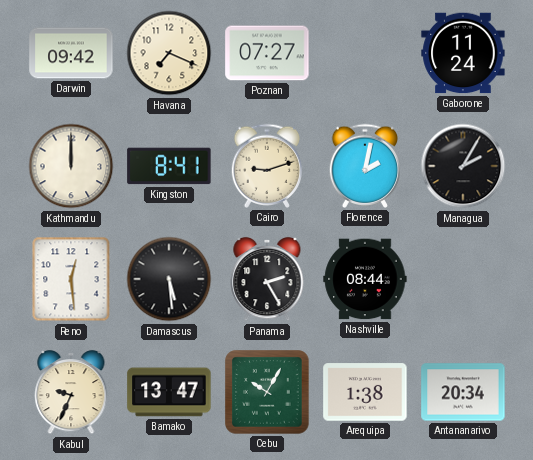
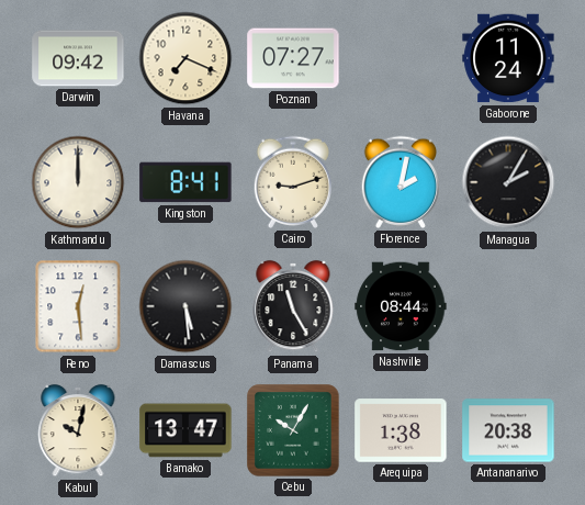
Panama: 2:25 -> 11:25
Kabul: 9:34 -> 10:02
Antananarivo: 20:34 -> 20:38
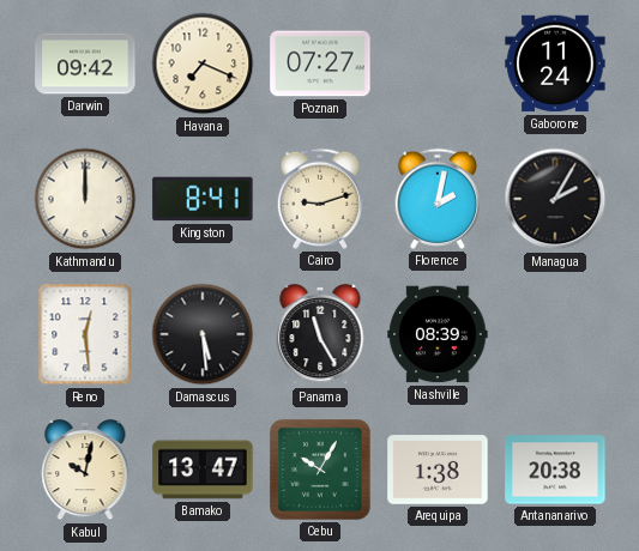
Nashville: 08:44 -> 08:39
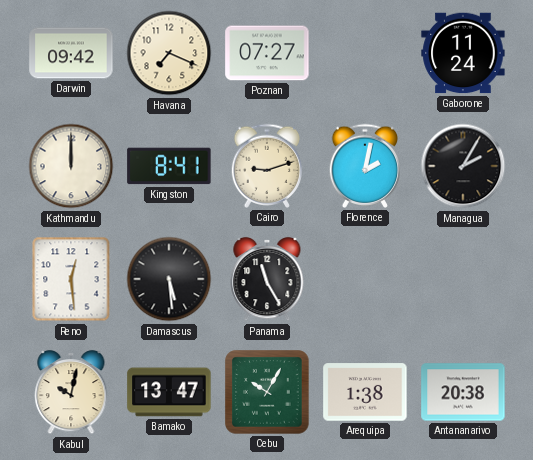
Nashville: 08:39 -> none
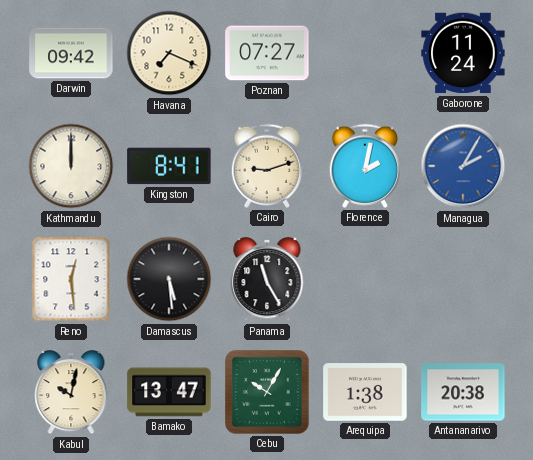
Managua dial: black -> blue
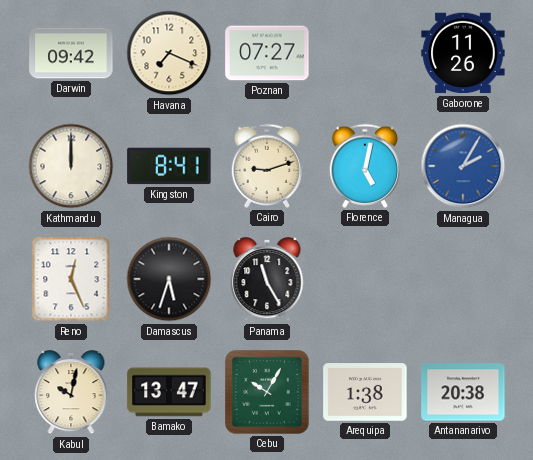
Gaborone: 11:24 -> 11:26
Florence: 2:02 -> 5:02
Reno: 12:29 -> 12:26
Damascus: 5:29 -> 5:33
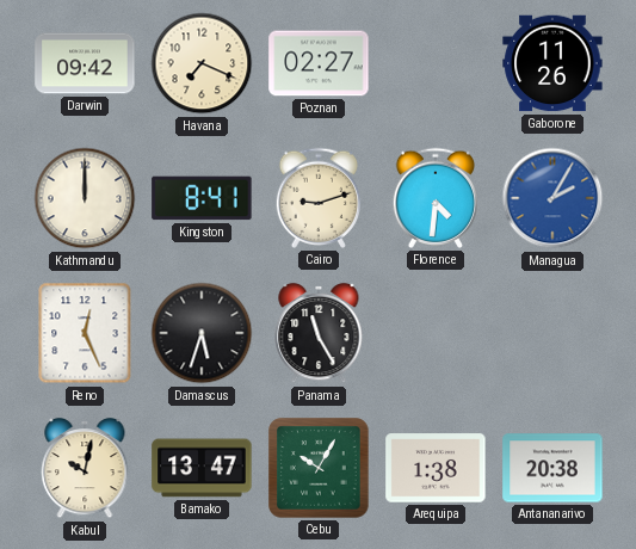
Poznan: 07:27 -> 02:27
Florence: 5:02 -> 4:31
